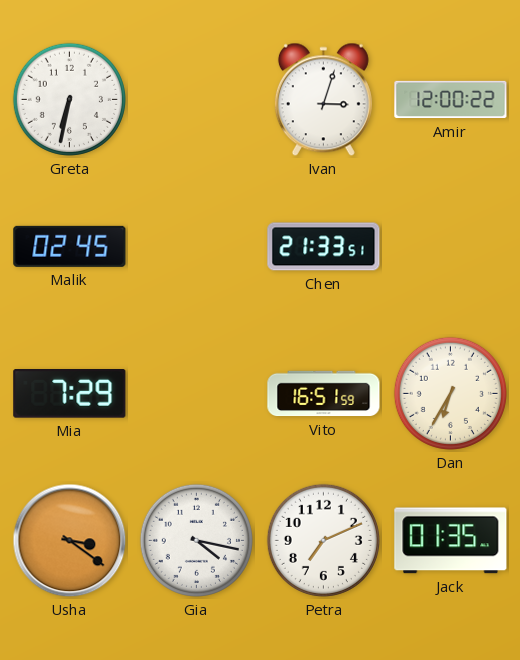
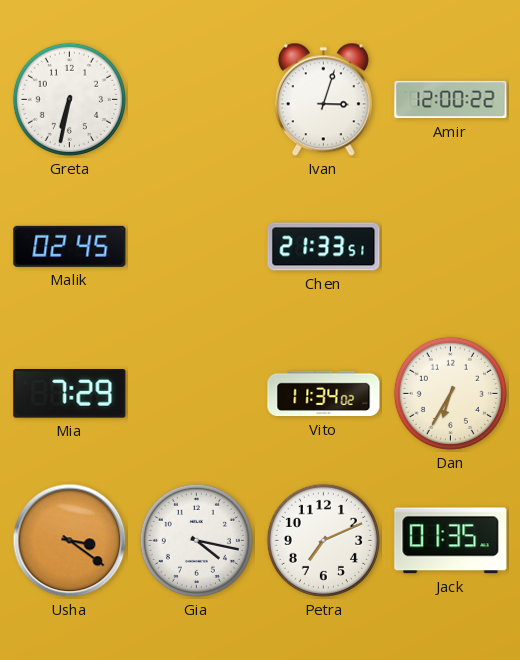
Vito: 16:51 -> 11:34
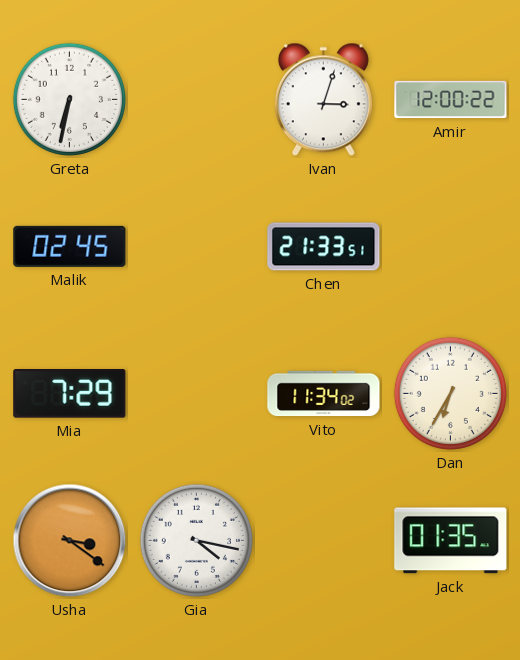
Petra: 7:11 -> none
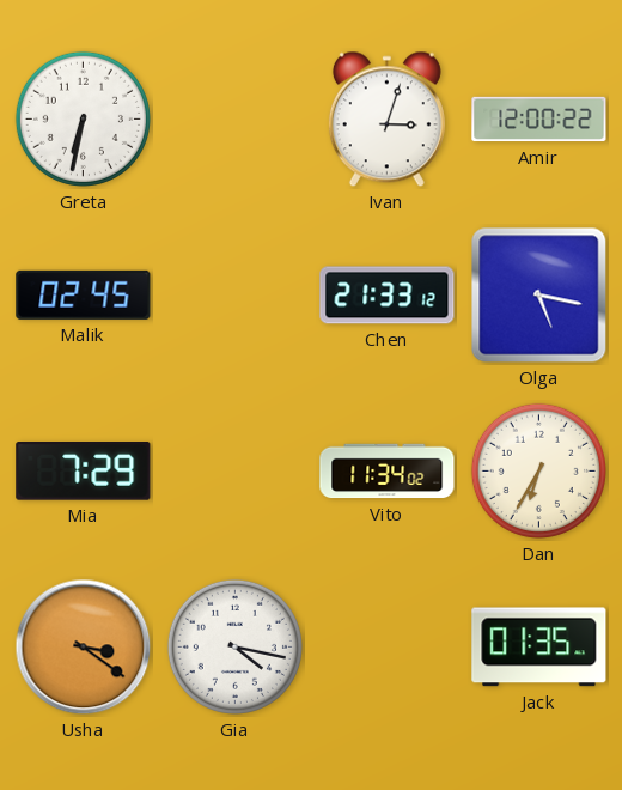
Chen: 21:33:51 -> 21:33:12
Olga: none -> 5:17
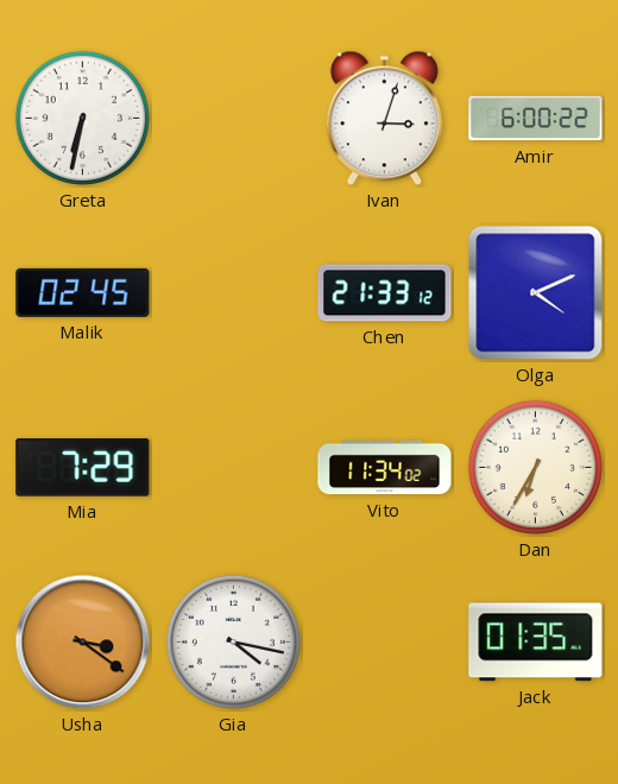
Amir: 12:00 -> 6:00
Olga: 5:17 -> 4:11
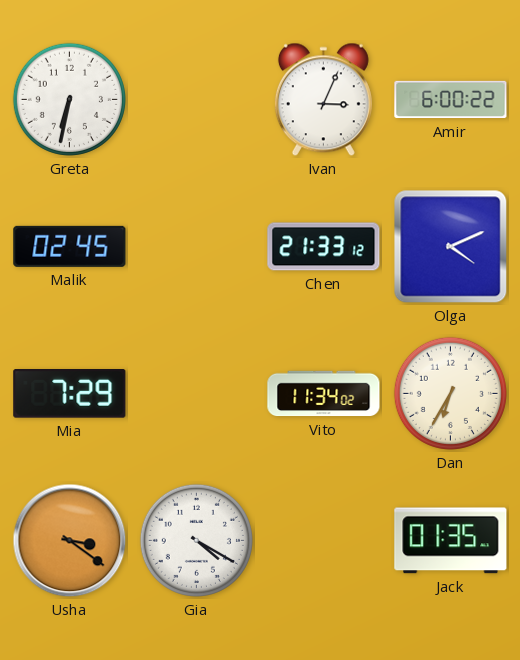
Ivan: 3:03 -> 3:04
Gia: 4:17 -> 4:20
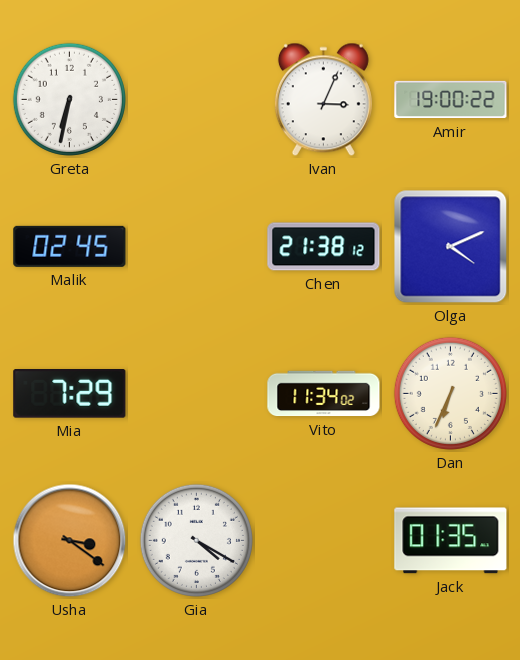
Amir: 6:00 -> 19:00
Chen: 21:33 -> 21:38
Dan: 6:35 -> 6:34
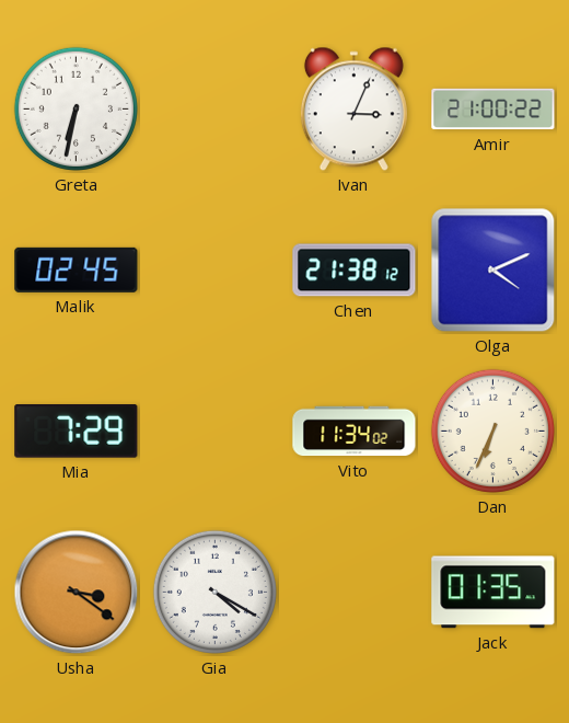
Amir: 19:00 -> 21:00
